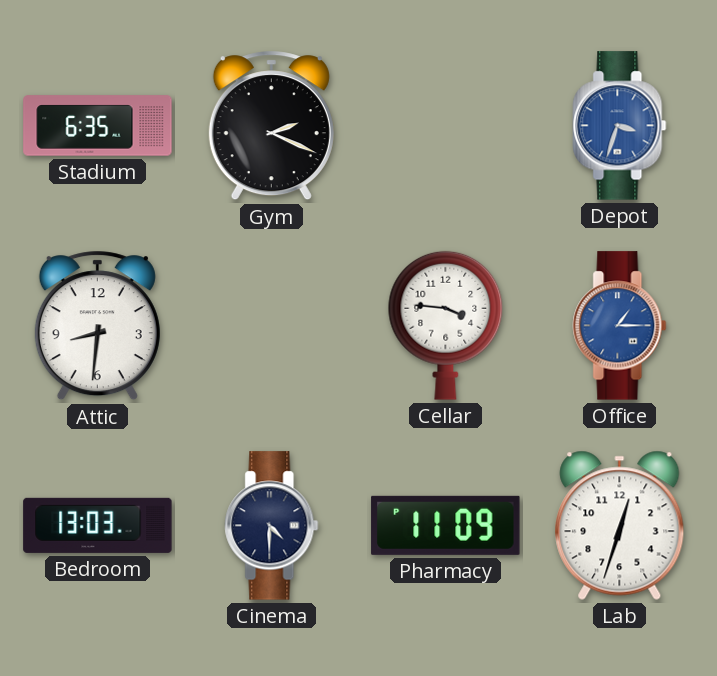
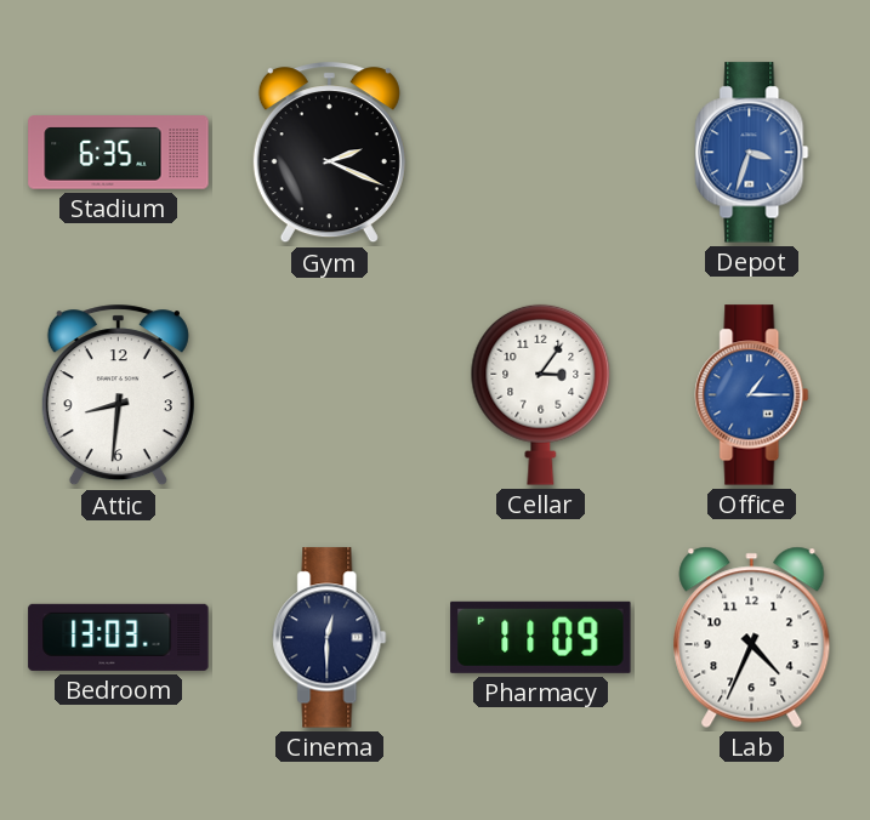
Cellar: 3:46 -> 3:06
Cinema: 4:30 -> 12:30
Lab: 12:33 -> 4:34
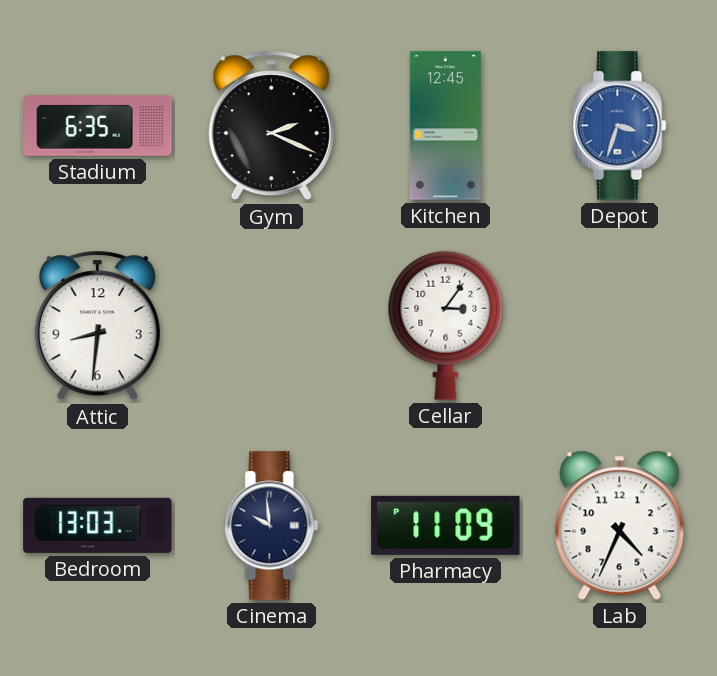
Kitchen: none -> 12:45
Office: 1:15 -> none
Cinema: 12:30 -> 9:59
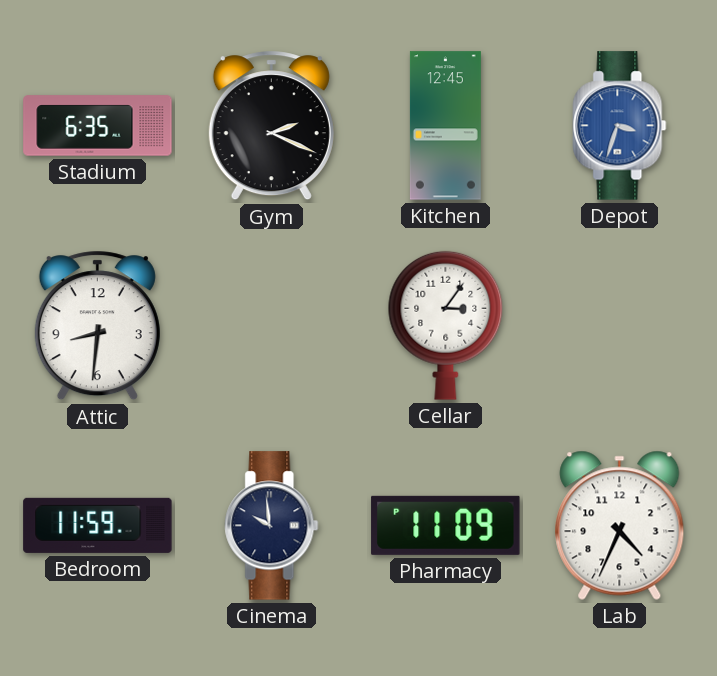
Bedroom: 13:03 -> 11:59
